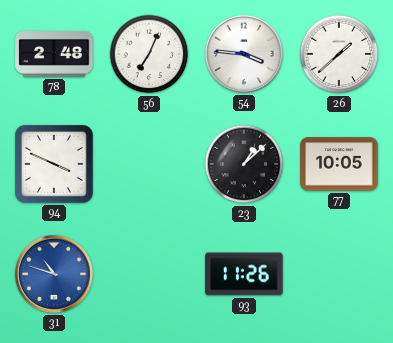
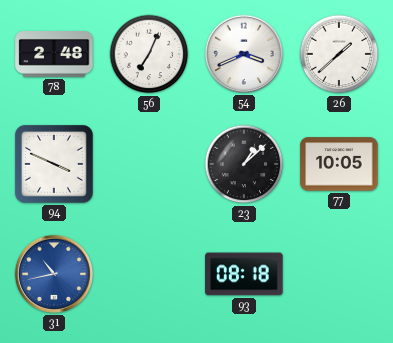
54: 3:46 -> 3:41
31: 10:48 -> 10:43
93: 11:26 -> 08:18
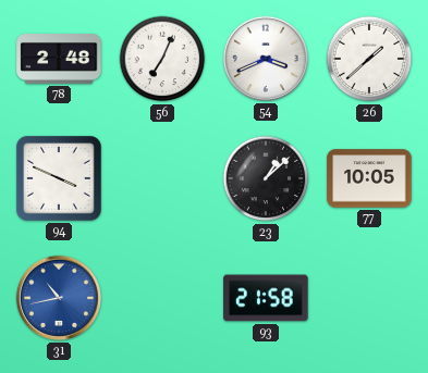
93: 08:18 -> 21:58
